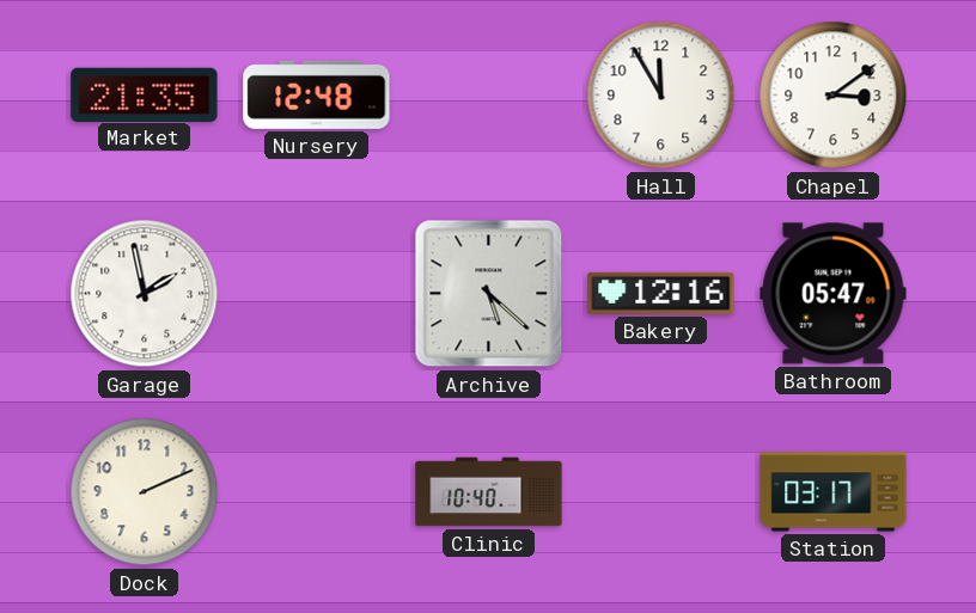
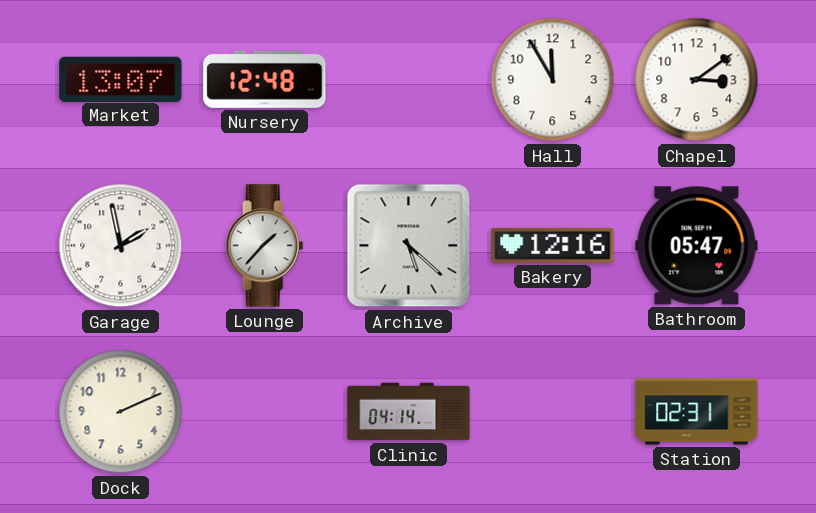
Market: 21:35 -> 13:07
Lounge: none -> 1:37
Clinic: 10:40 -> 04:14
Station: 03:17 -> 02:31
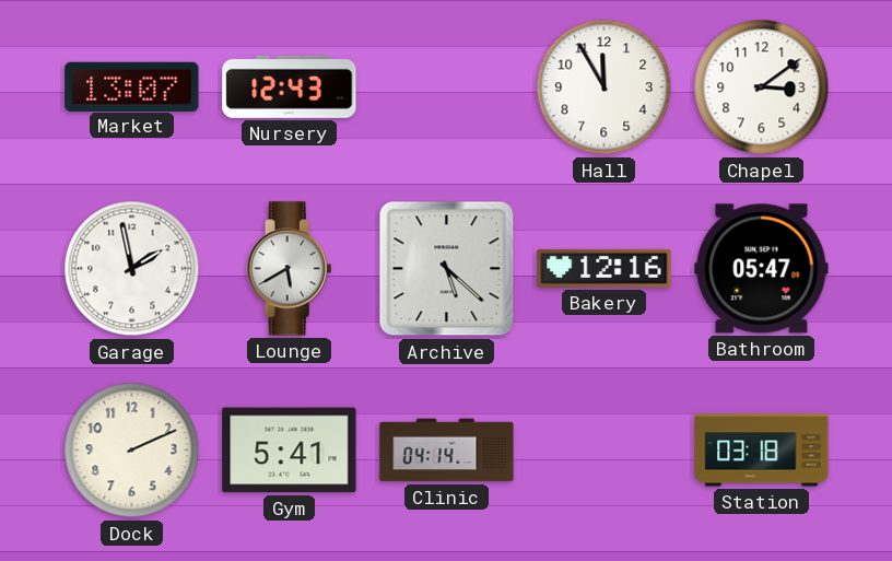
Nursery: 12:48 -> 12:43
Lounge: 1:37 -> 5:40
Gym: none -> 5:41
Station: 02:31 -> 03:18
